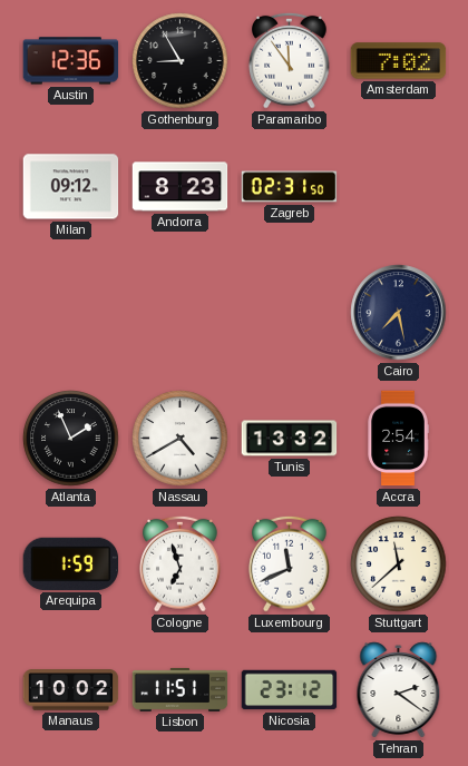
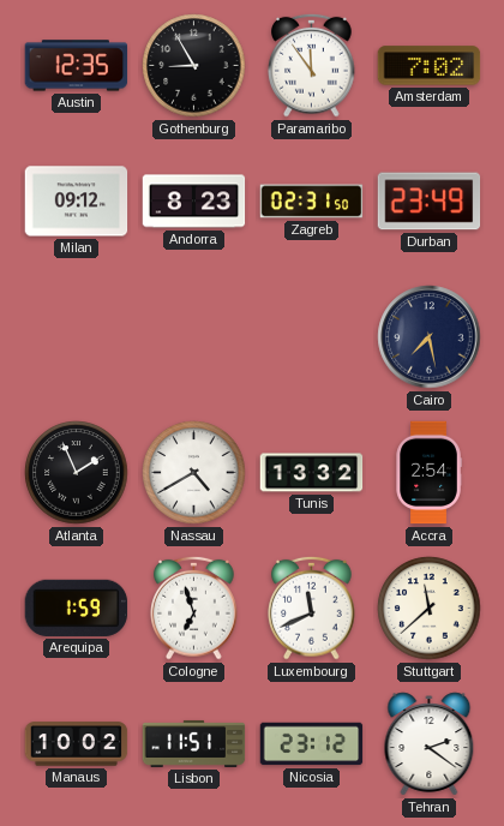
Austin: 12:36 -> 12:35
Durban: none -> 23:49
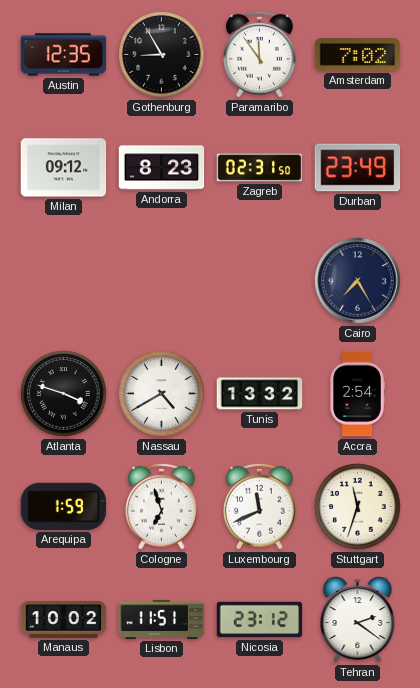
Cairo: 7:28 -> 7:25
Atlanta: 1:56 -> 3:48
Stuttgart: 11:38 -> 11:33
